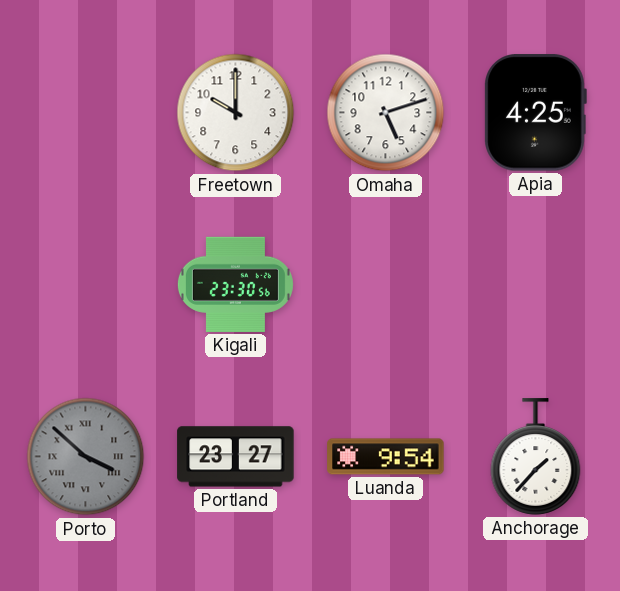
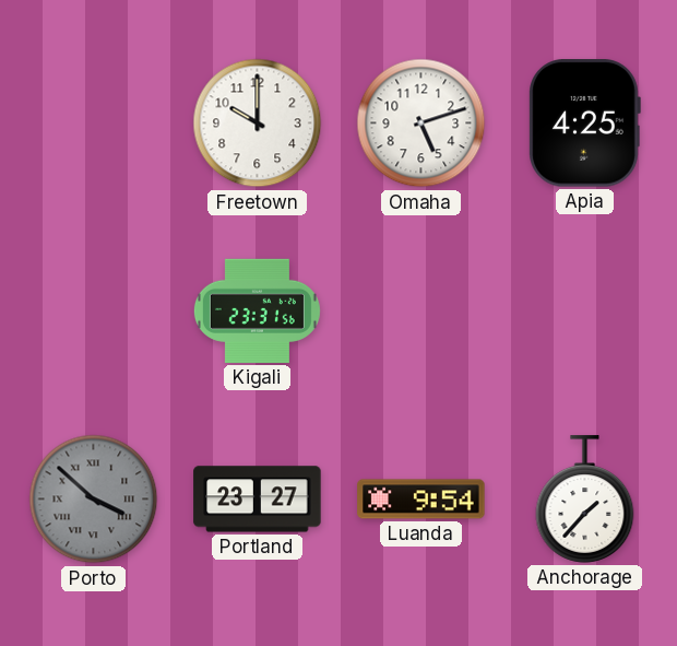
Kigali: 23:30 -> 23:31
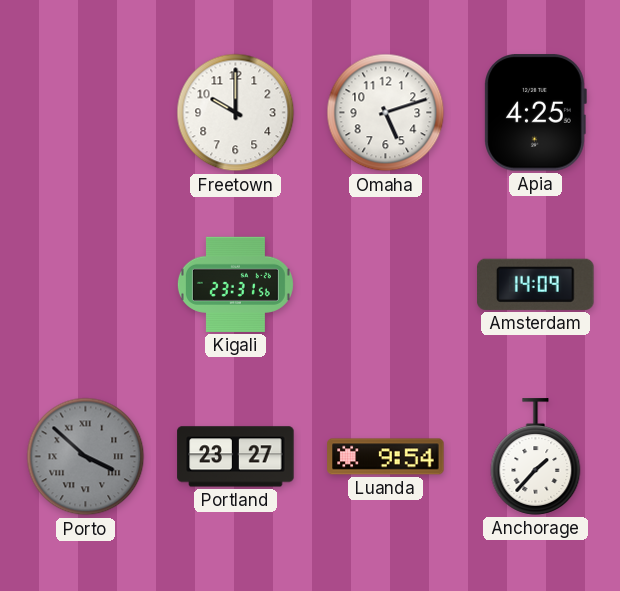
Amsterdam: none -> 14:09
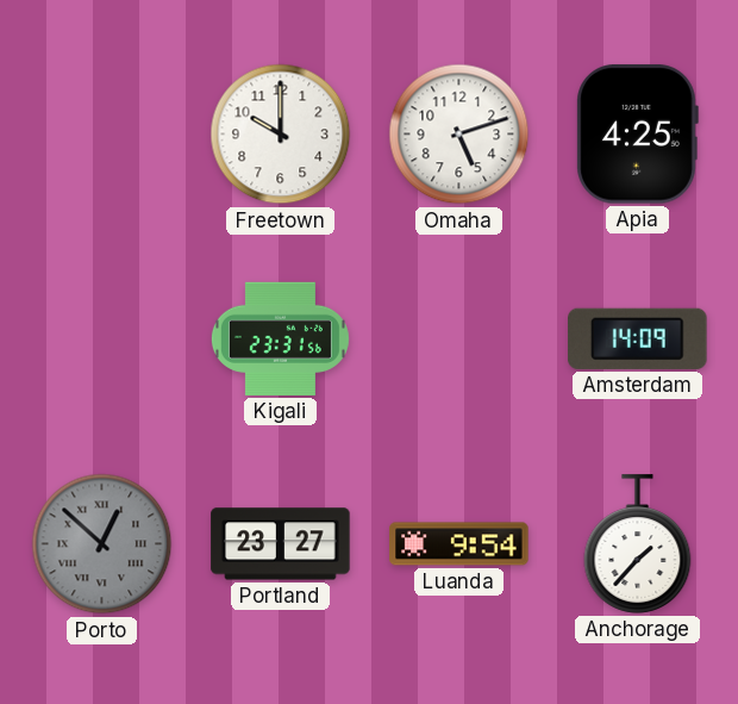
Porto: 3:52 -> 12:52
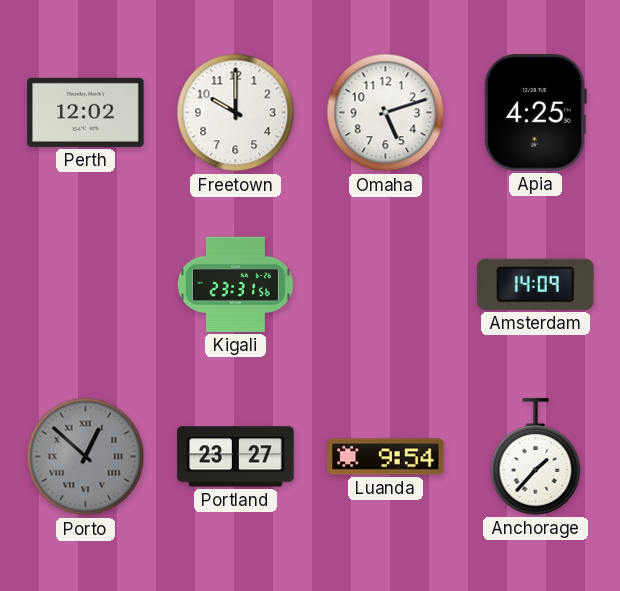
Perth: none -> 12:02
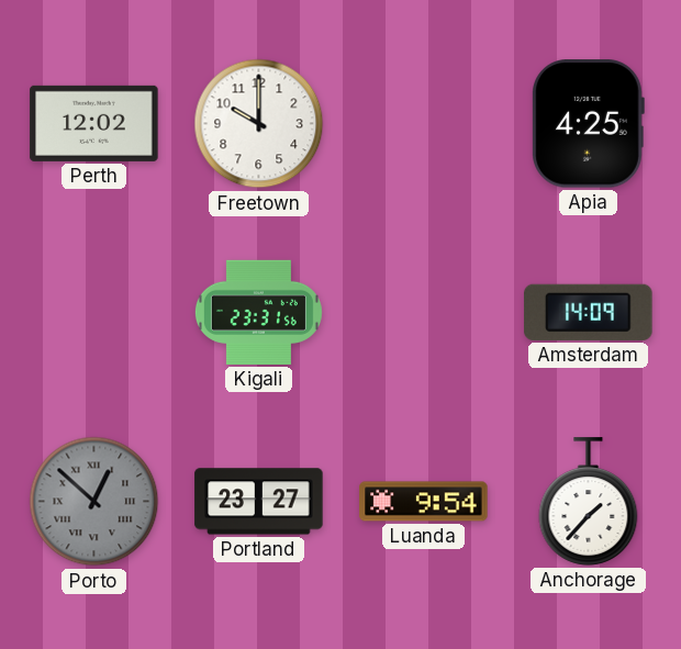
Omaha: 5:12 -> none
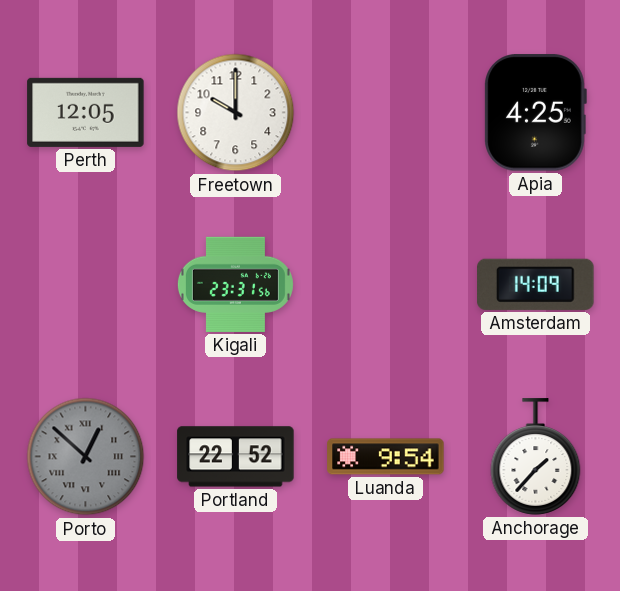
Perth: 12:02 -> 12:05
Portland: 23:27 -> 22:52
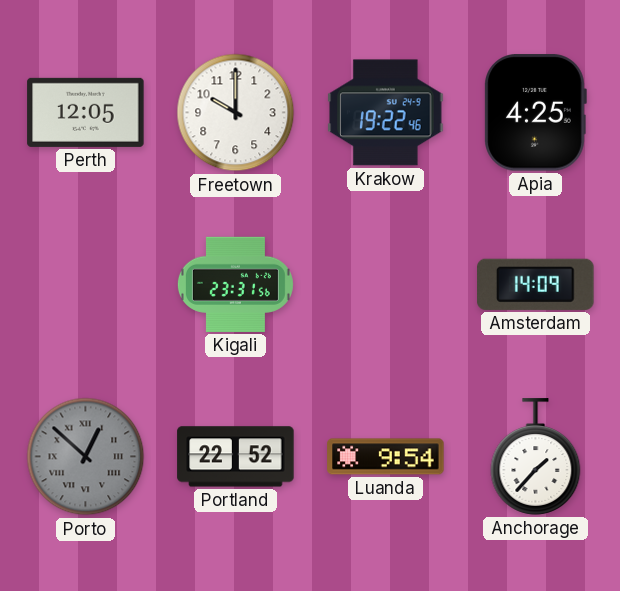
Krakow: none -> 19:22
